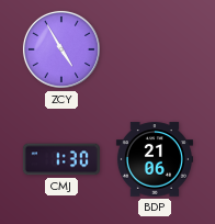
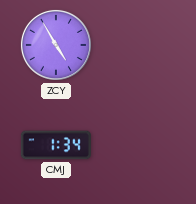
CMJ: 1:30 -> 1:34
BDP: 21:06 -> none
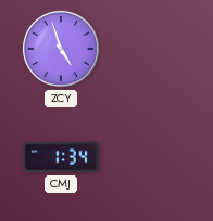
ZCY: 4:55 -> 4:57
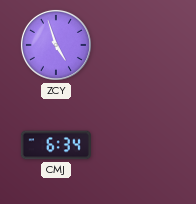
CMJ: 1:34 -> 6:34
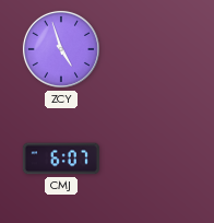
CMJ: 6:34 -> 6:07
